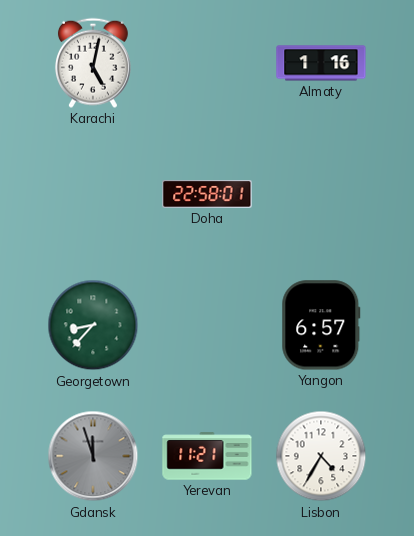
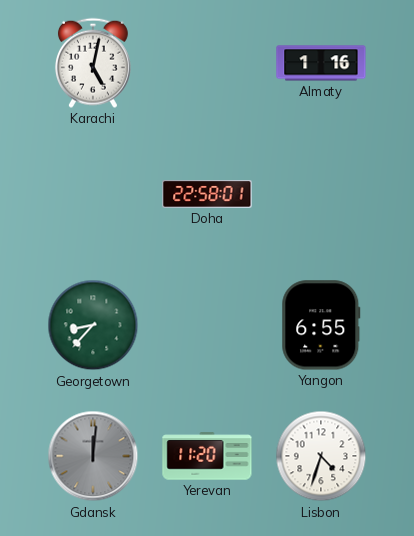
Yangon: 6:57 -> 6:55
Gdansk: 11:57 -> 12:01
Yerevan: 11:21 -> 11:20
Lisbon: 4:35 -> 4:33
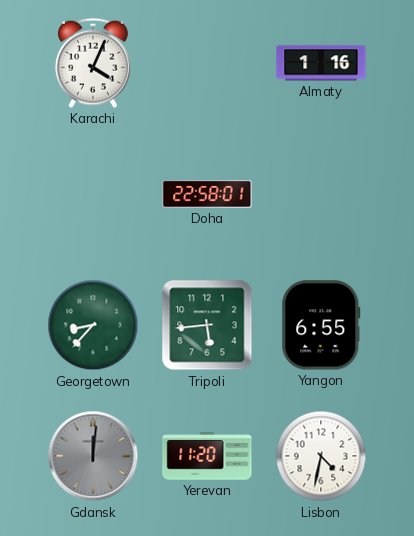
Karachi: 5:02 -> 4:04
Tripoli: none -> 5:44
Lisbon: 4:33 -> 4:32
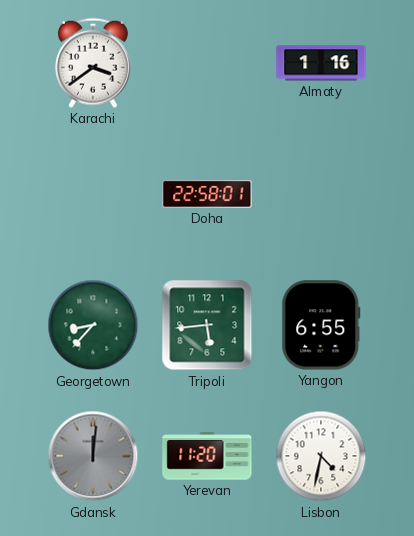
Karachi: 4:04 -> 3:39
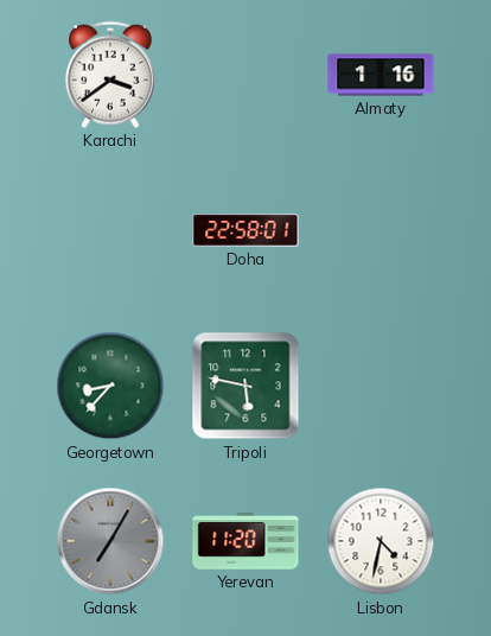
Tripoli: 5:44 -> 5:47
Yangon: 6:55 -> none
Gdansk: 12:01 -> 7:05
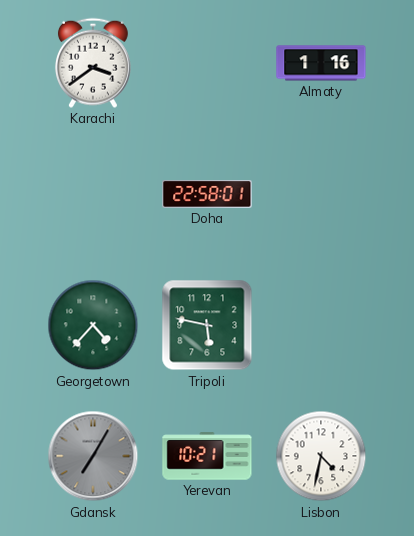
Georgetown: 8:37 -> 4:37
Yerevan: 11:20 -> 10:21
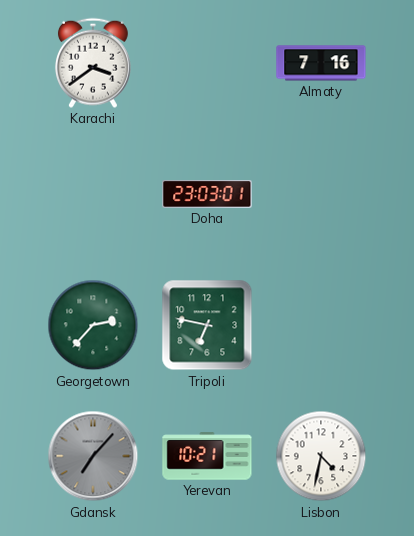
Almaty: 1:16 -> 7:16
Doha: 22:58 -> 23:03
Georgetown: 4:37 -> 2:37
Tripoli: 5:47 -> 6:47
Gdansk: 7:05 -> 7:07
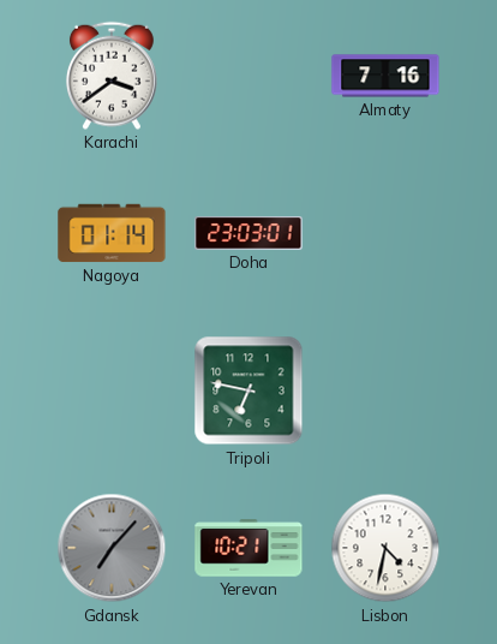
Nagoya: none -> 01:14
Georgetown: 2:37 -> none
